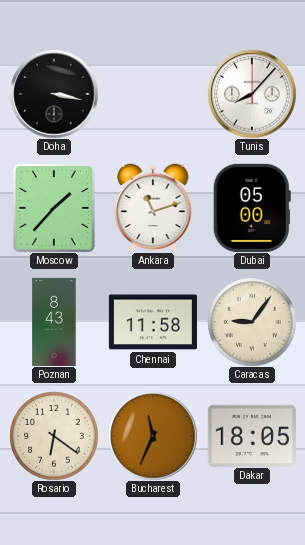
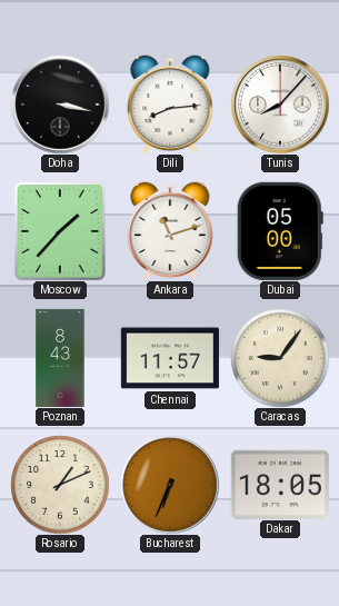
Dili: none -> 8:14
Chennai: 11:58 -> 11:57
Rosario: 6:21 -> 1:11
Bucharest: 11:34 -> 6:34
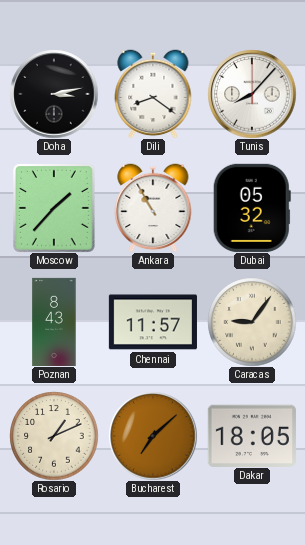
Doha: 3:17 -> 3:13
Dili: 8:14 -> 8:21
Ankara: 11:12 -> 10:55
Dubai: 05:00 -> 05:32
Bucharest: 6:34 -> 7:08
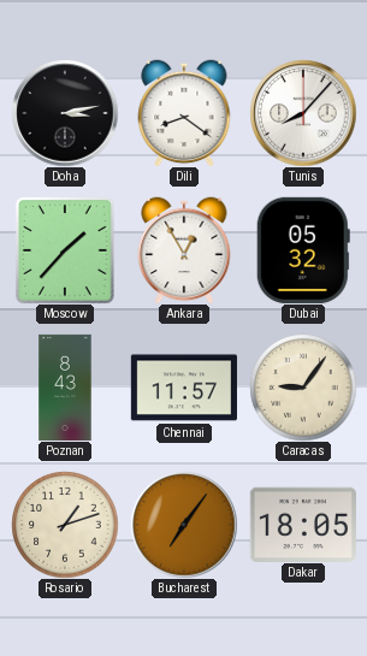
Ankara: 10:55 -> 12:55
Rosario: 1:11 -> 1:12
Bucharest: 7:08 -> 7:06
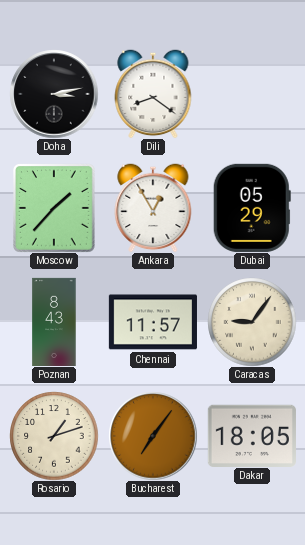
Tunis: 8:07 -> none
Dubai: 05:32 -> 05:29
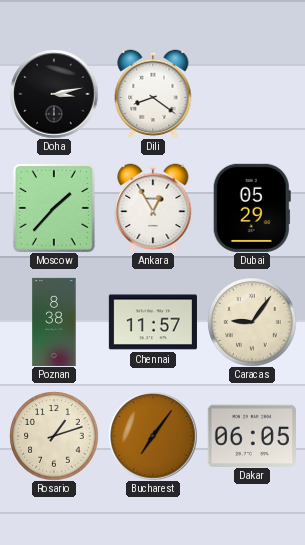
Poznan: 8:43 -> 8:38
Dakar: 18:05 -> 06:05
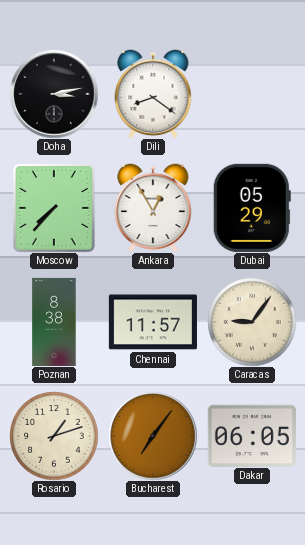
Moscow: 1:37 -> 7:37
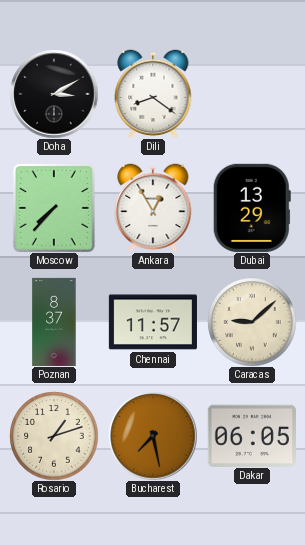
Doha: 3:13 -> 3:10
Dubai: 05:29 -> 13:29
Poznan: 8:38 -> 8:37
Caracas: 9:06 -> 9:08
Bucharest: 7:06 -> 7:28
